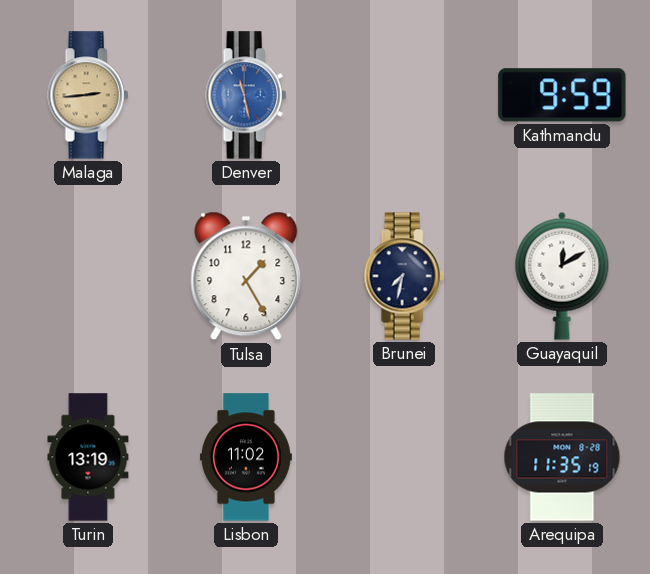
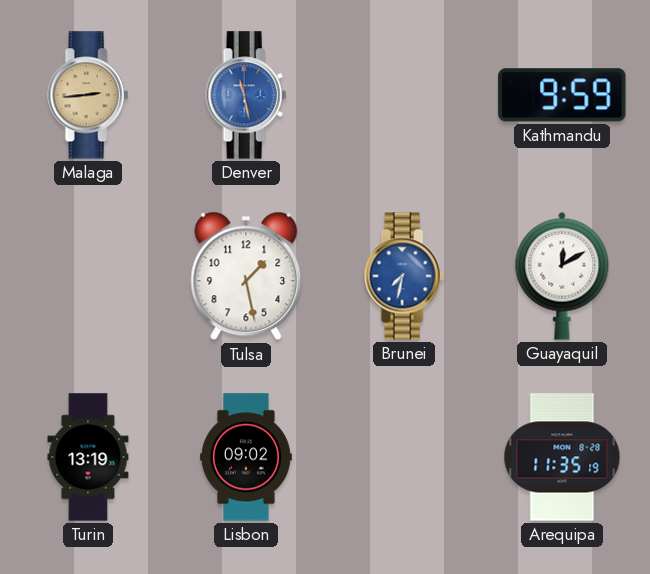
Tulsa: 1:25 -> 1:28
Brunei dial: navy -> blue
Lisbon: 11:02 -> 09:02
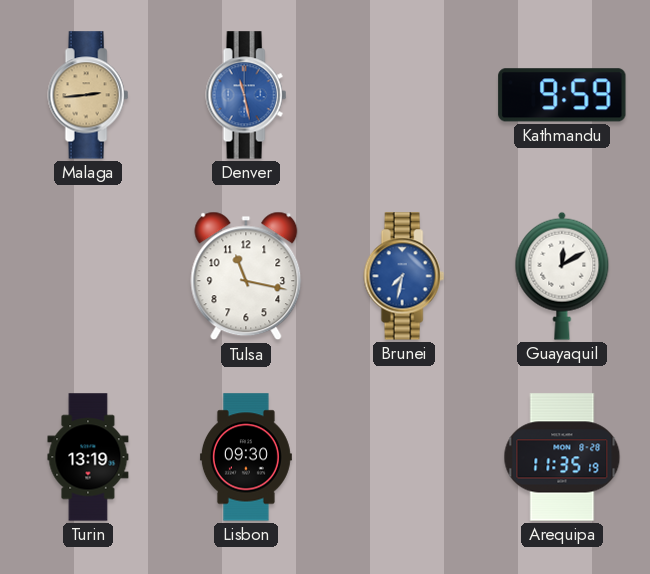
Tulsa: 1:28 -> 11:17
Lisbon: 09:02 -> 09:30
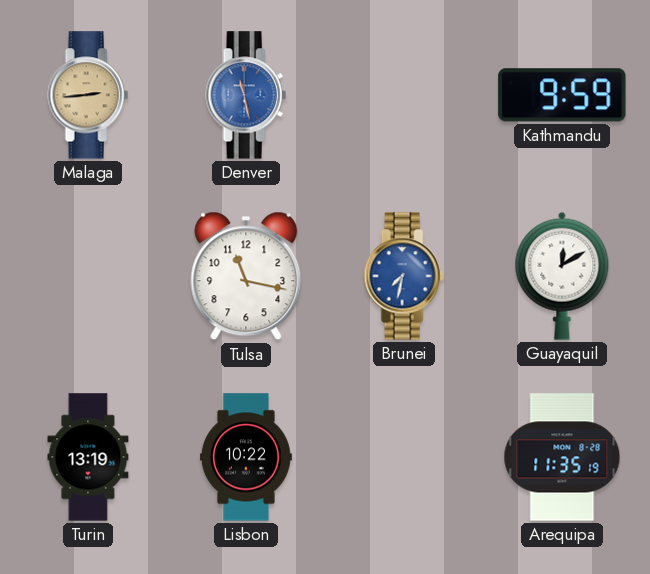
Lisbon: 09:30 -> 10:22
